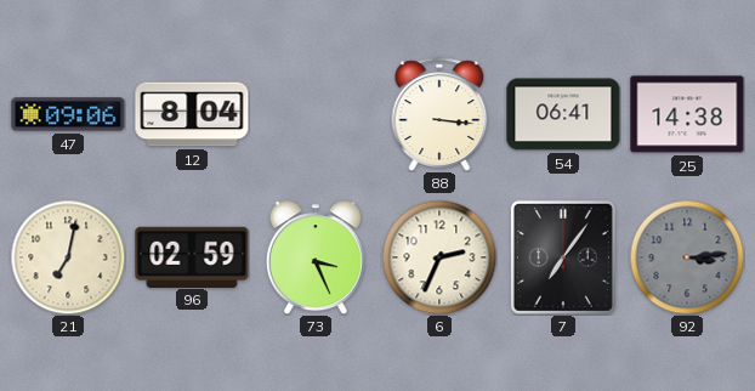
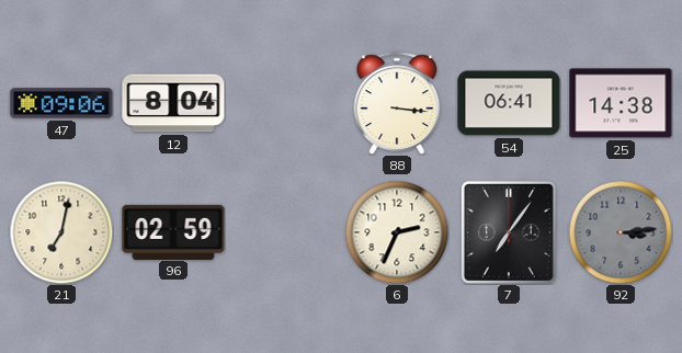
73: 3:26 -> none
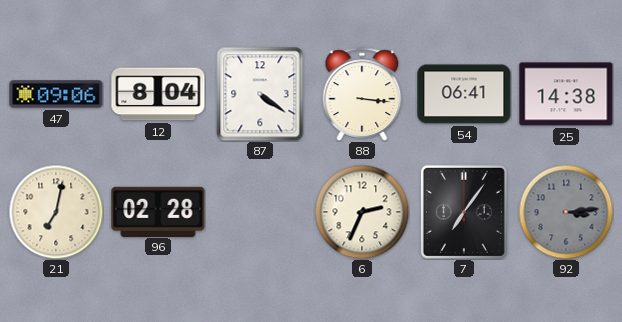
87: none -> 4:21
96: 02:59 -> 02:28
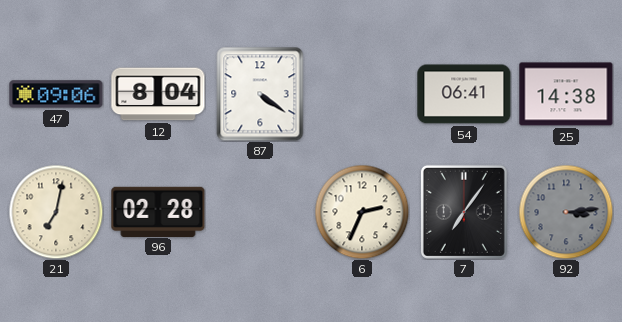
88: 3:16 -> none
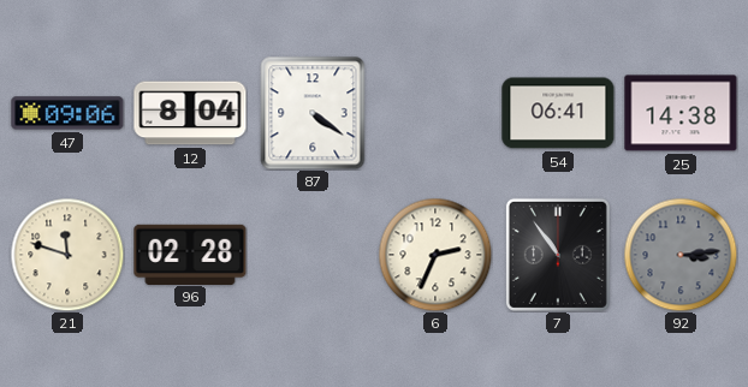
21: 7:02 -> 11:48
7: 7:06 -> 10:54
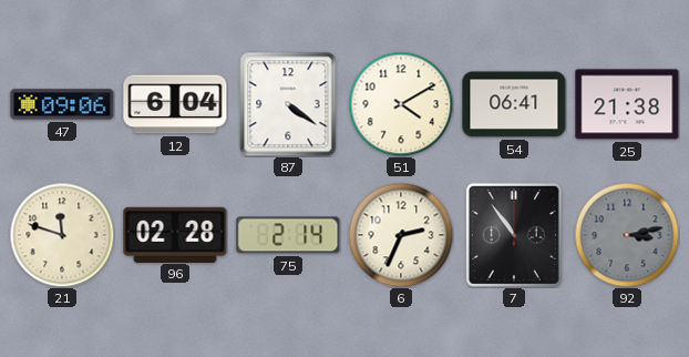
12: 8:04 -> 6:04
51: none -> 4:10
25: 14:38 -> 21:38
75: none -> 2:14
92: 3:14 -> 3:13
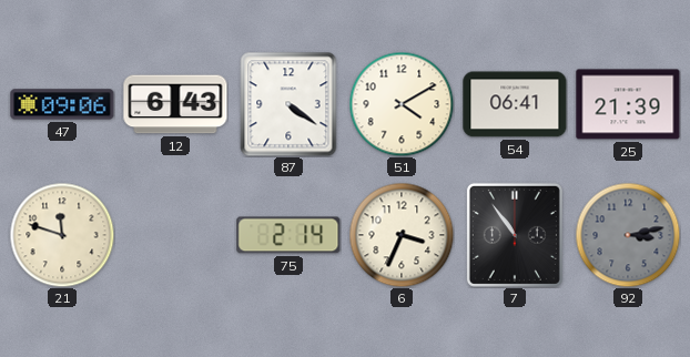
12: 6:04 -> 6:43
25: 21:38 -> 21:39
96: 02:28 -> none
6: 2:34 -> 3:34
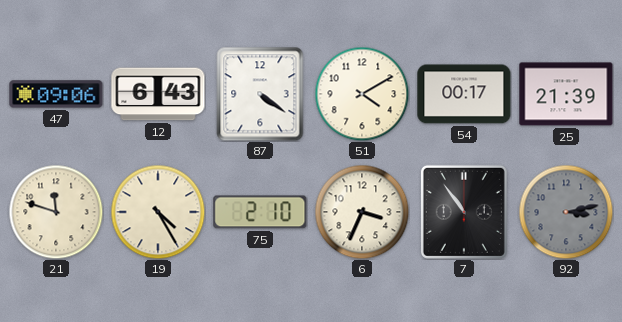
54: 06:41 -> 00:17
19: none -> 4:25
75: 2:14 -> 2:10
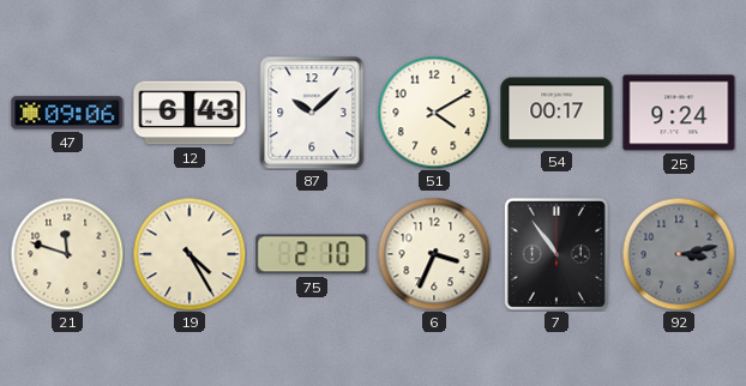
87: 4:21 -> 10:08
25: 21:39 -> 9:24
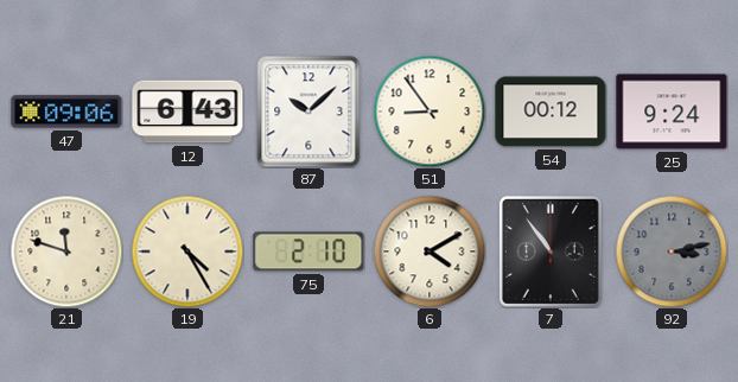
51: 4:10 -> 8:54
54: 00:17 -> 00:12
6: 3:34 -> 4:10
